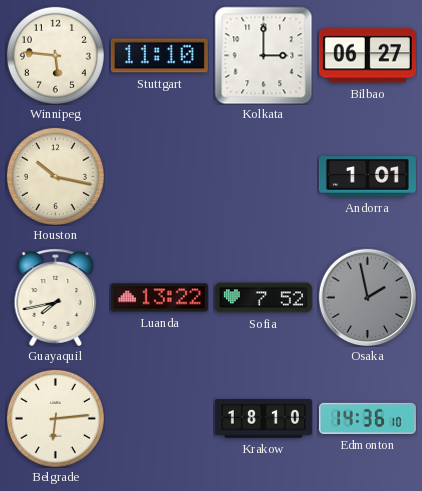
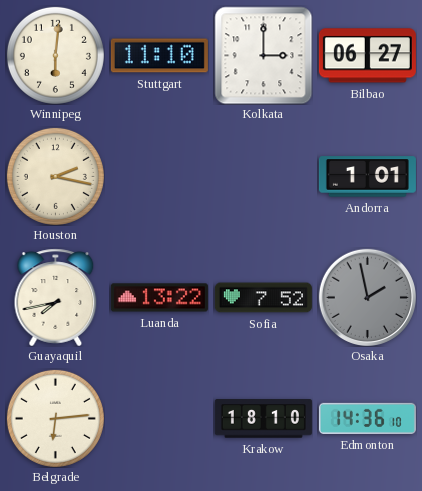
Winnipeg: 5:46 -> 6:01
Houston: 10:17 -> 2:17
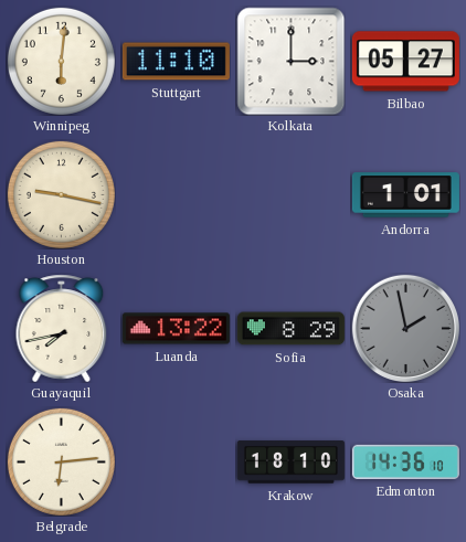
Bilbao: 06:27 -> 05:27
Houston: 2:17 -> 9:17
Sofia: 7:52 -> 8:29
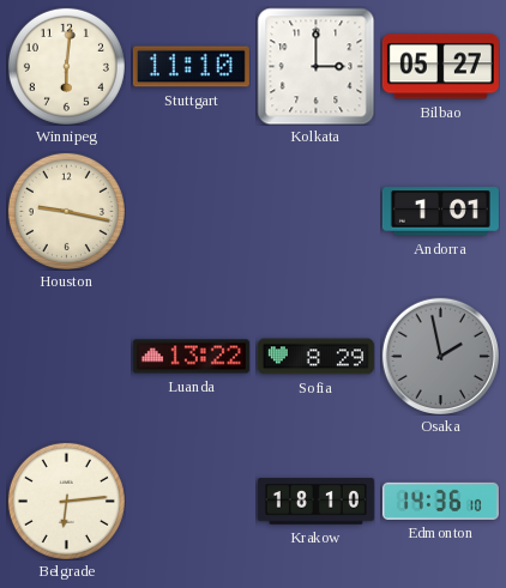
Guayaquil: 7:43 -> none
